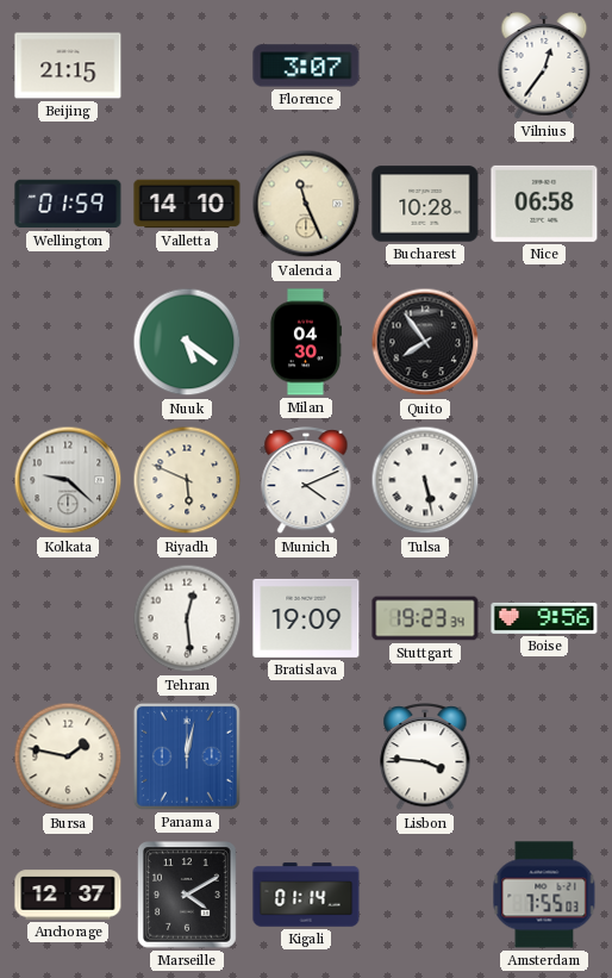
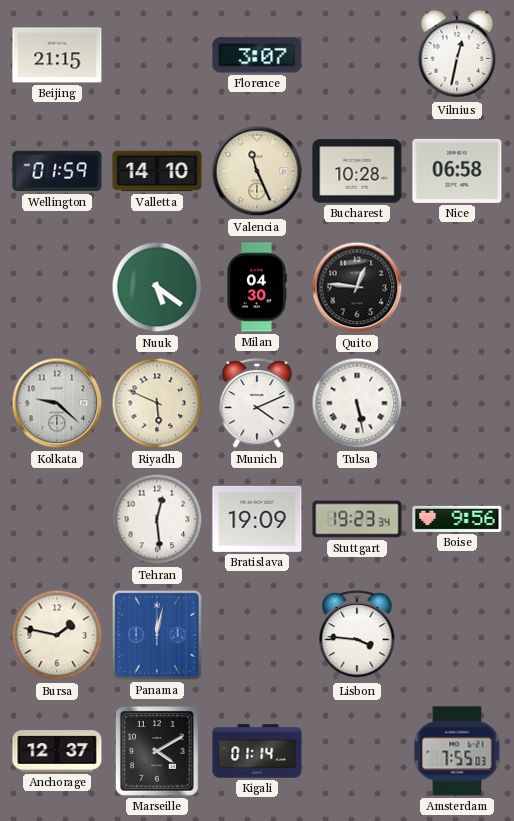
Vilnius: 12:36 -> 12:32
Quito: 7:54 -> 12:46
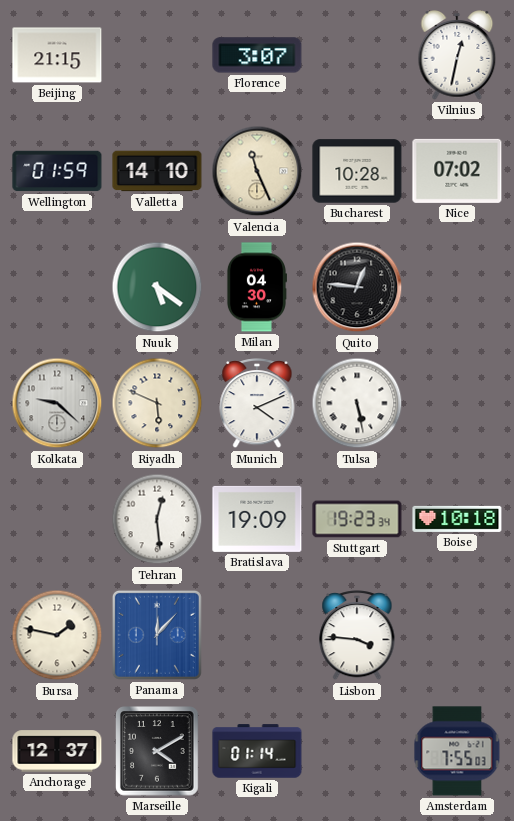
Nice: 06:58 -> 07:02
Boise: 9:56 -> 10:18
Panama: 12:02 -> 12:07
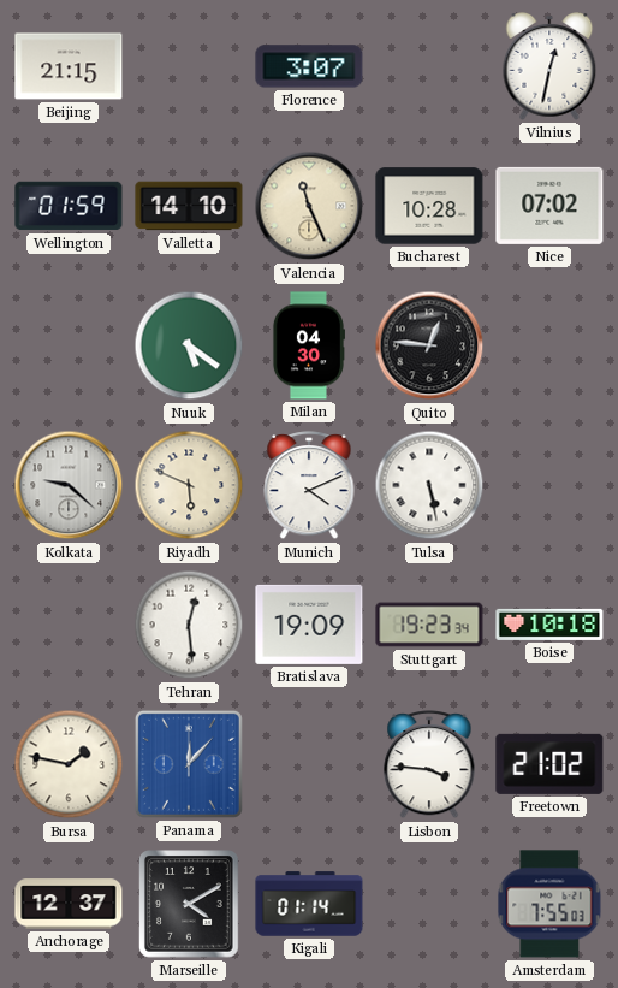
Freetown: none -> 21:02
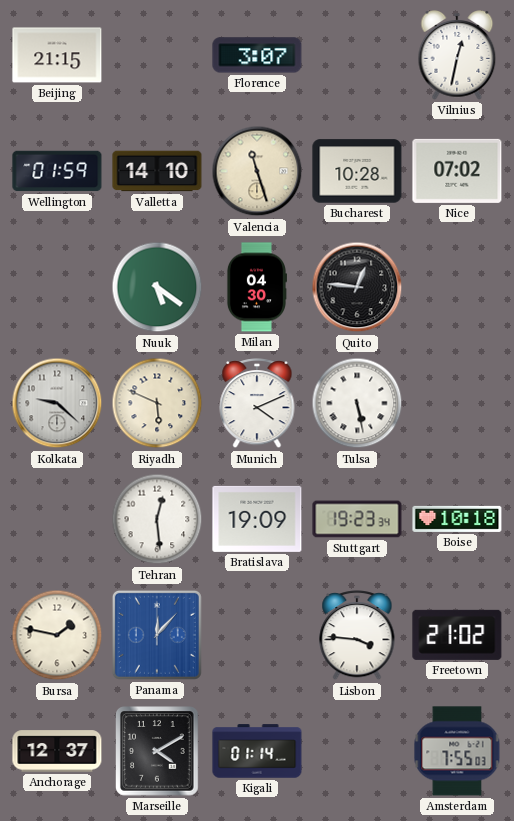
Valencia: 11:26 -> 11:27
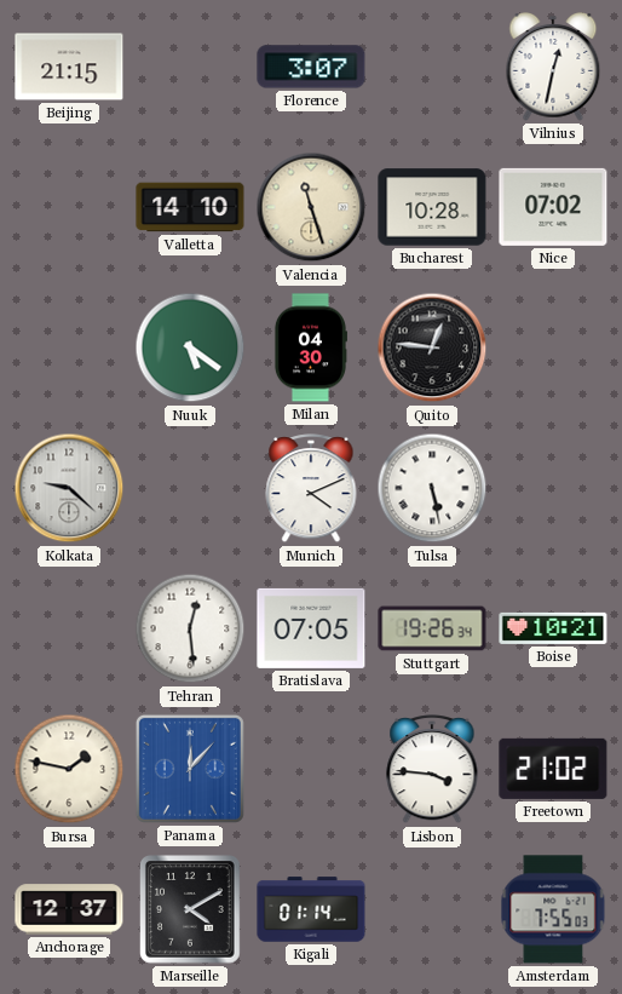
Wellington: 01:59 -> none
Riyadh: 5:49 -> none
Bratislava: 19:09 -> 07:05
Stuttgart: 19:23 -> 19:26
Boise: 10:18 -> 10:21
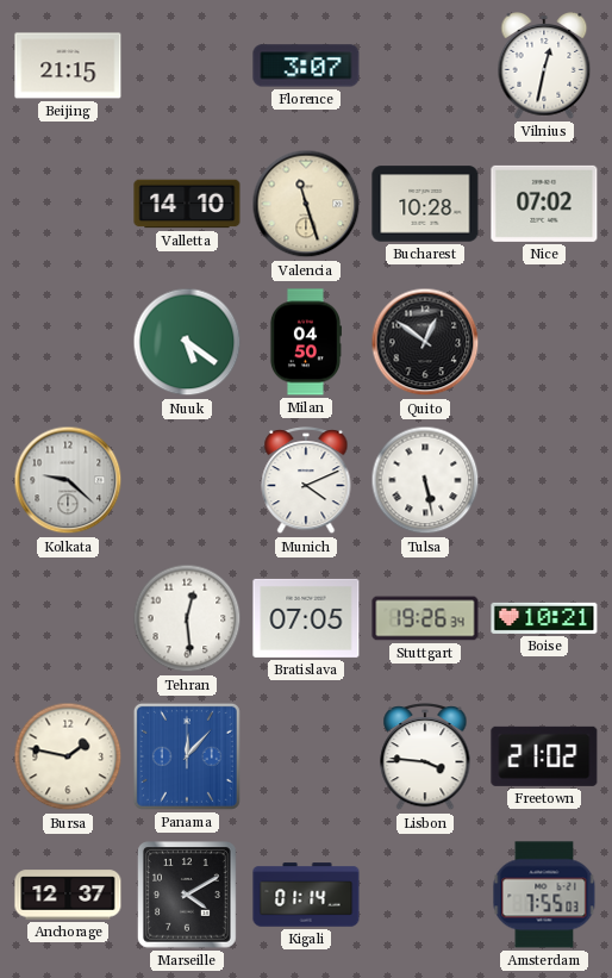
Milan: 04:30 -> 04:50
Quito: 12:46 -> 12:51
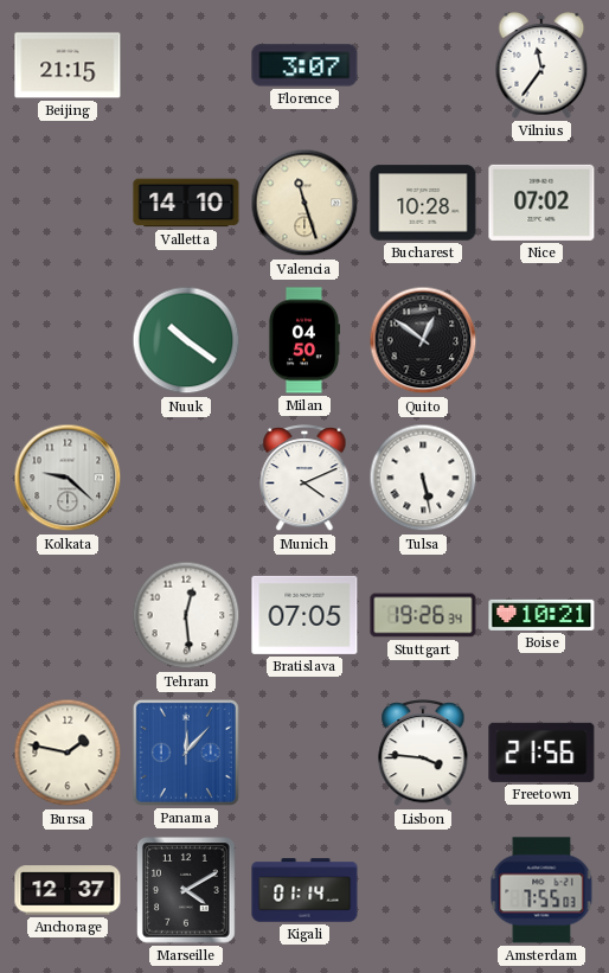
Vilnius: 12:32 -> 11:36
Nuuk: 5:21 -> 10:21
Freetown: 21:02 -> 21:56
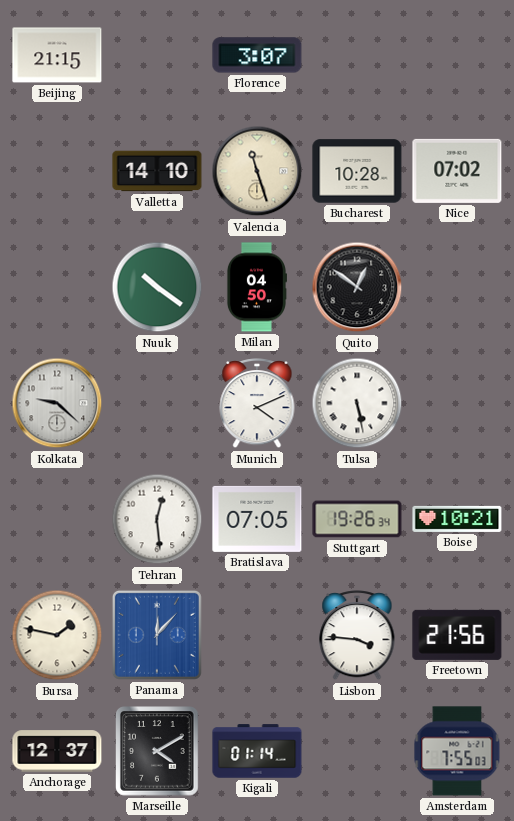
Vilnius: 11:36 -> none
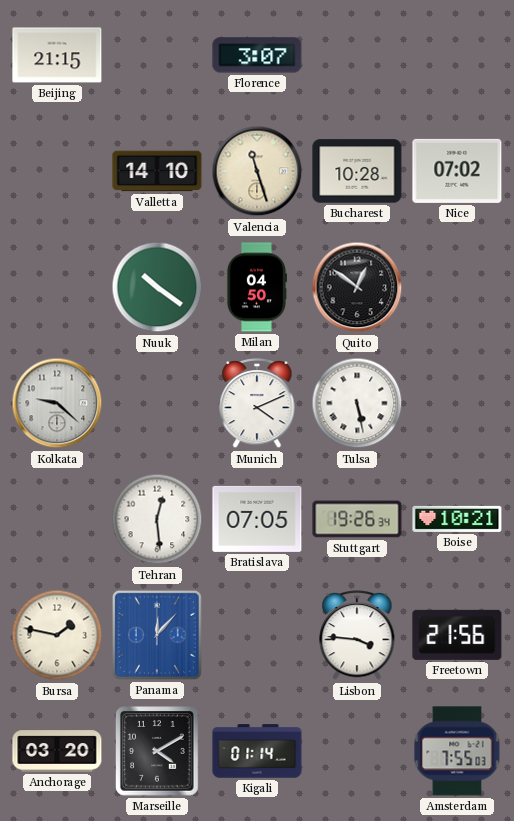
Anchorage: 12:37 -> 03:20
